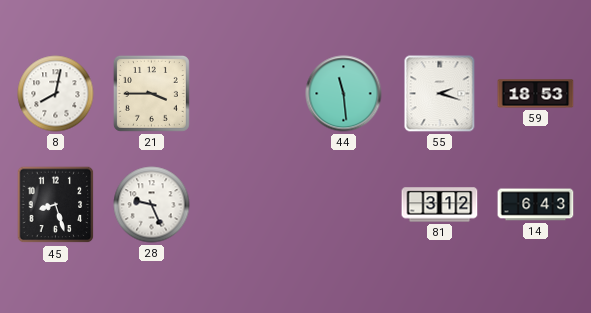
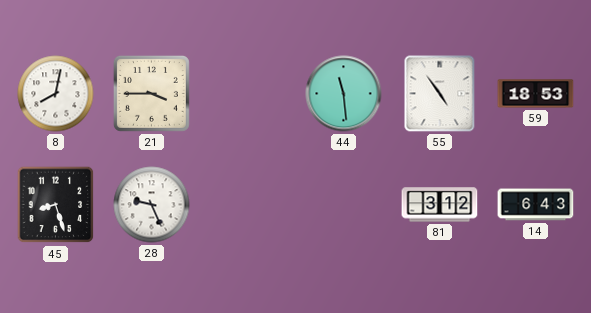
55: 2:18 -> 4:54
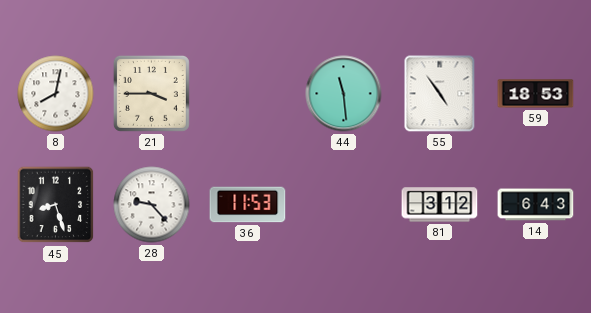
28: 9:26 -> 9:23
36: none -> 11:53
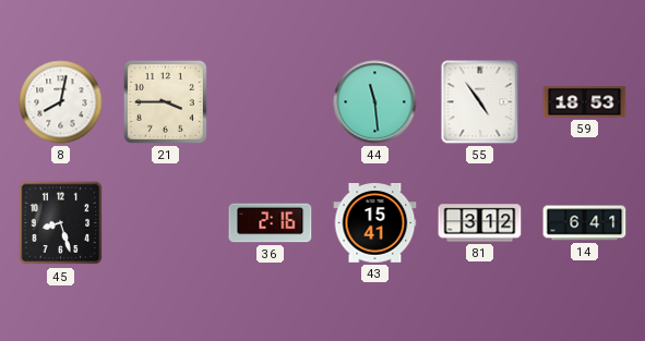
28: 9:23 -> none
36: 11:53 -> 2:16
43: none -> 15:41
14: 6:43 -> 6:41
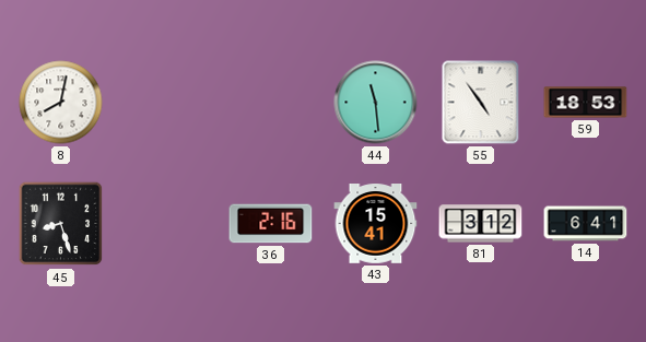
21: 3:45 -> none
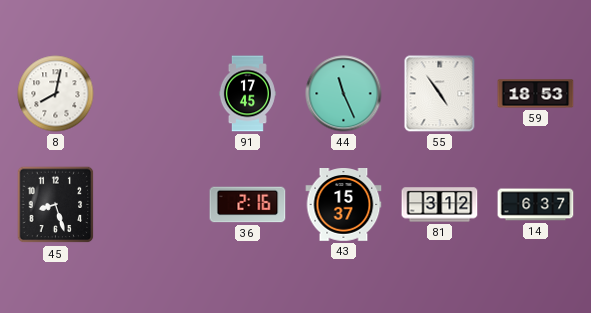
91: none -> 17:45
44: 11:29 -> 11:26
43: 15:41 -> 15:37
14: 6:41 -> 6:37
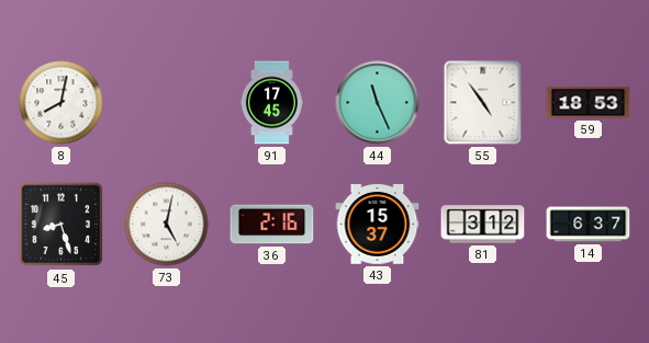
73: none -> 5:02
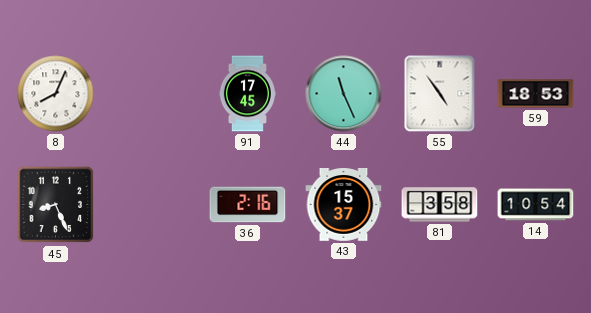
8: 8:02 -> 8:04
45: 8:27 -> 8:26
73: 5:02 -> none
81: 3:12 -> 3:58
14: 6:37 -> 10:54
